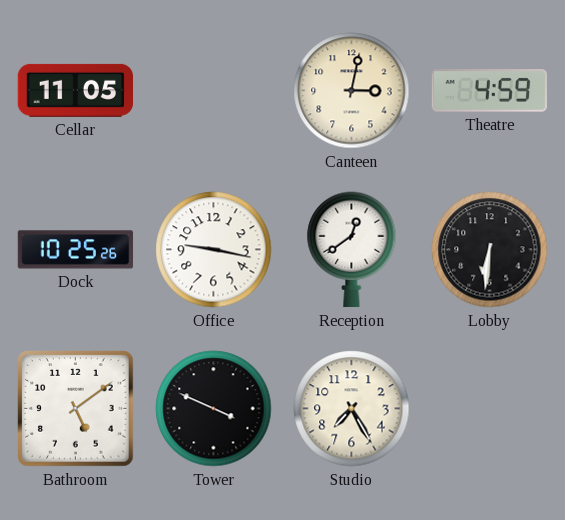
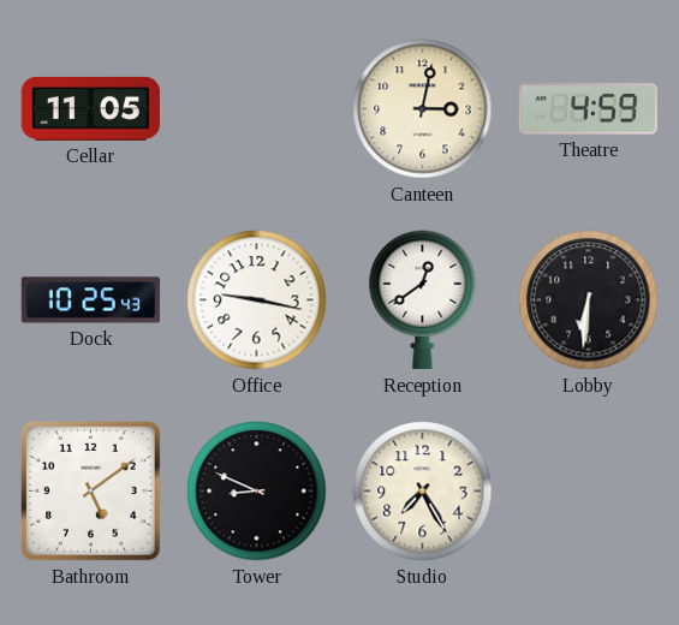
Dock: 10:25:26 -> 10:25:43
Tower: 3:49 -> 8:49
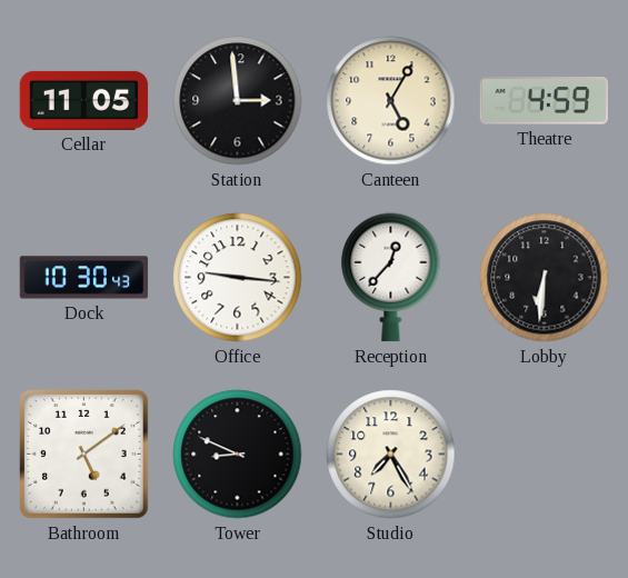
Station: none -> 2:59
Canteen: 3:02 -> 5:05
Dock: 10:25 -> 10:30
Office: 9:17 -> 9:16
Reception: 12:39 -> 12:37
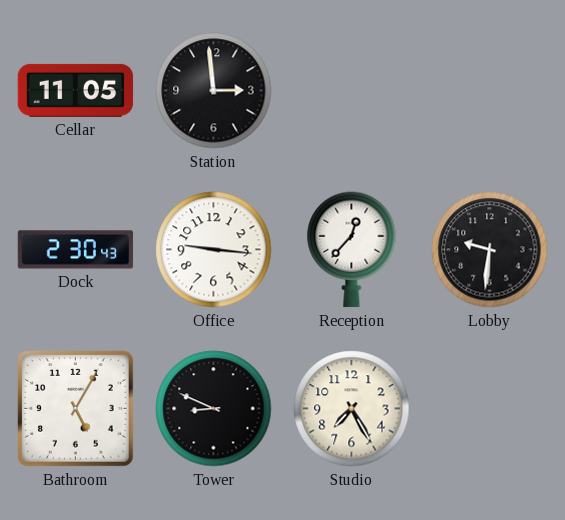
Canteen: 5:05 -> none
Theatre: 4:59 -> none
Dock: 10:30 -> 2:30
Lobby: 6:31 -> 9:31
Bathroom: 5:09 -> 5:05
